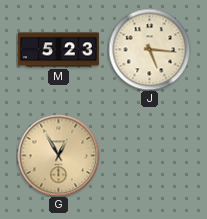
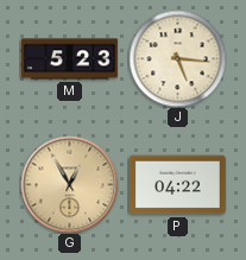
P: none -> 04:22
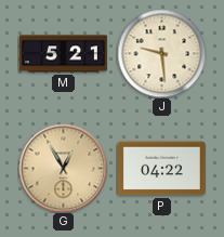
M: 5:23 -> 5:21
J: 5:16 -> 9:29
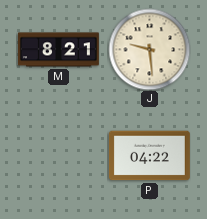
M: 5:21 -> 8:21
G: 12:55 -> none
